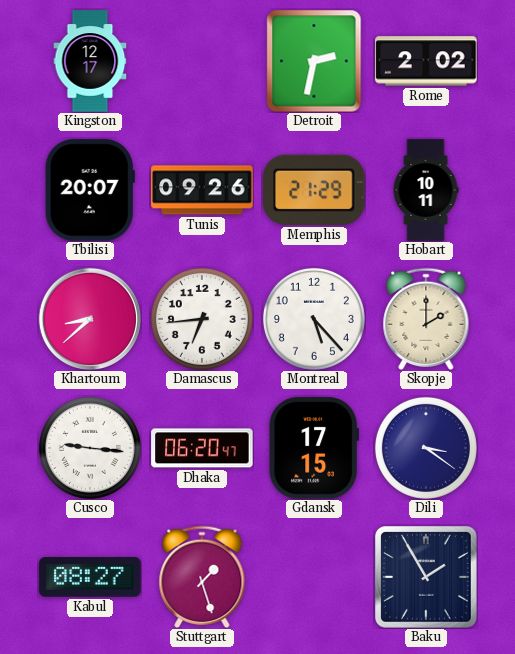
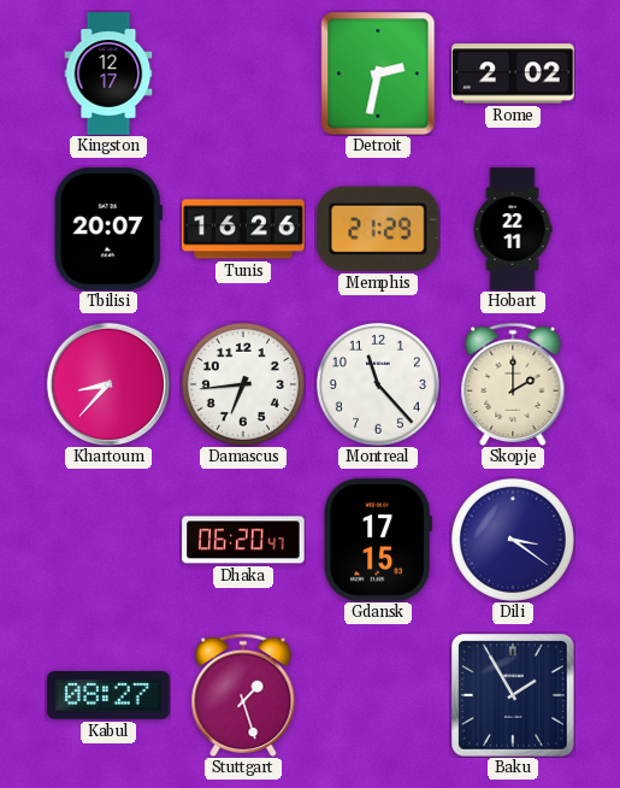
Tunis: 09:26 -> 16:26
Hobart: 10:11 -> 22:11
Khartoum: 8:38 -> 8:37
Montreal: 5:23 -> 11:23
Cusco: 9:16 -> none
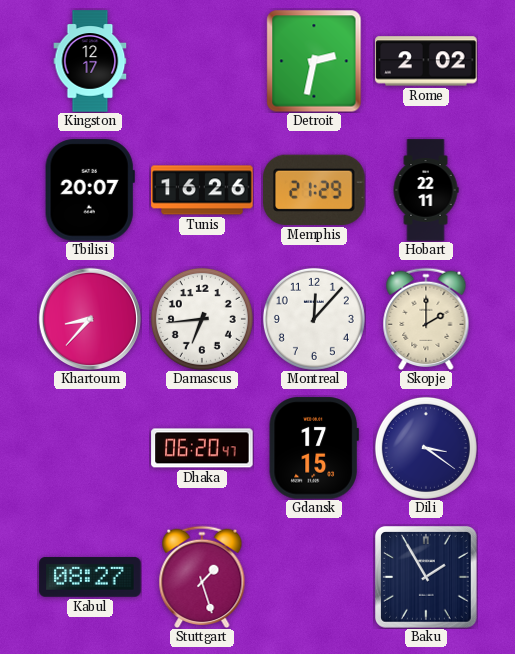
Montreal: 11:23 -> 12:07
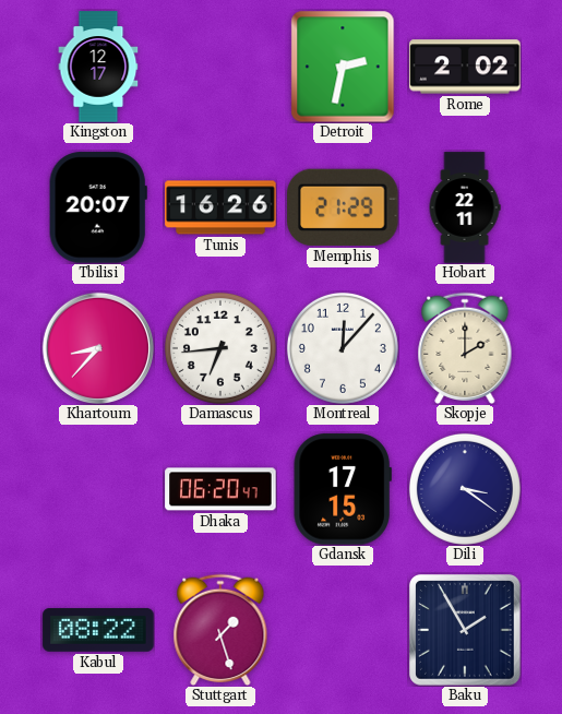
Kabul: 08:27 -> 08:22
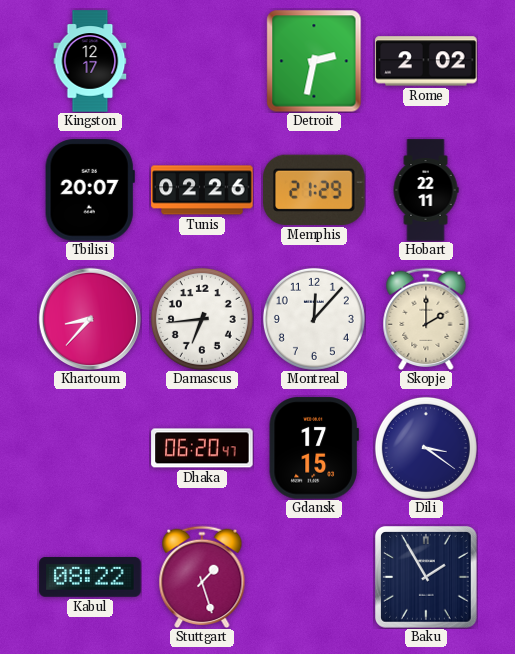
Tunis: 16:26 -> 02:26
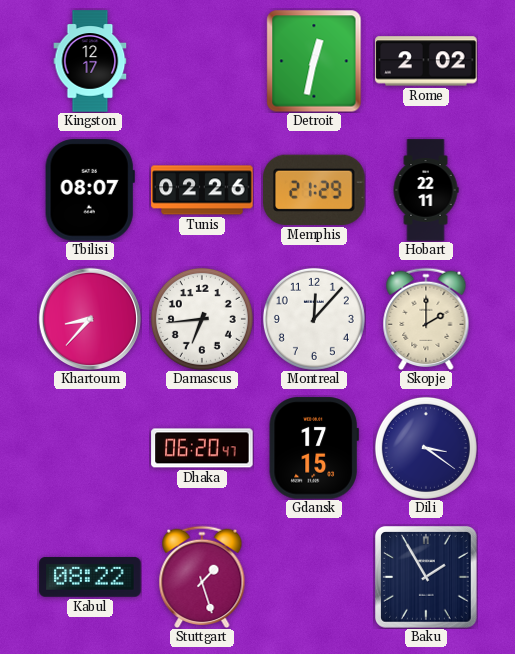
Detroit: 2:32 -> 12:32
Tbilisi: 20:07 -> 08:07
